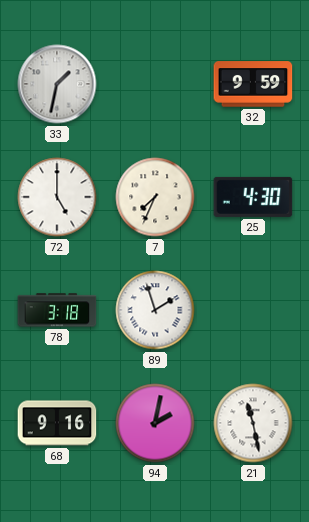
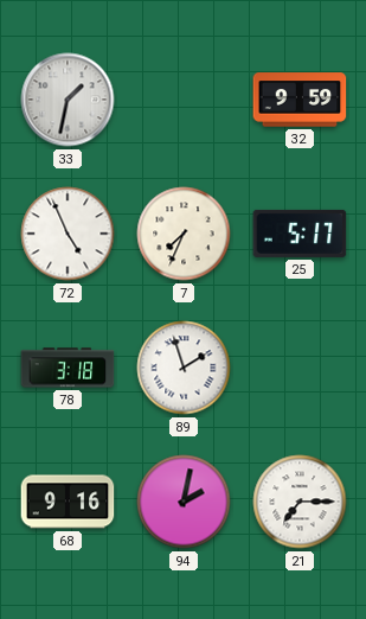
72: 5:00 -> 4:56
25: 4:30 -> 5:17
21: 11:28 -> 7:15
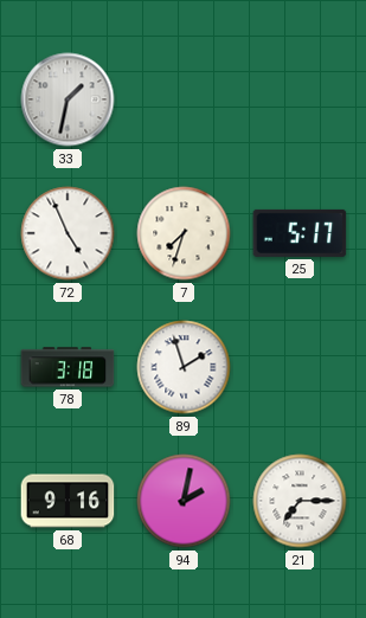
32: 9:59 -> none
7: 7:34 -> 7:33
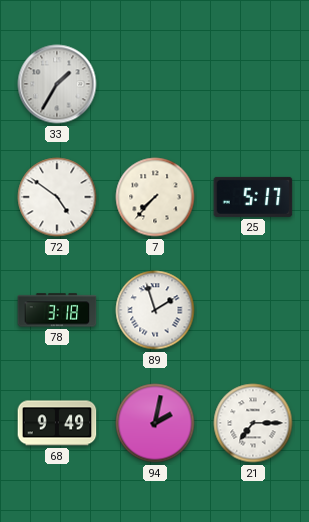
33: 1:32 -> 1:35
72: 4:56 -> 4:51
7: 7:33 -> 7:37
68: 9:16 -> 9:49
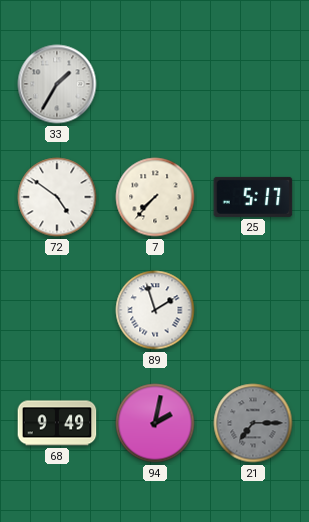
78: 3:18 -> none
21 dial: white -> grey
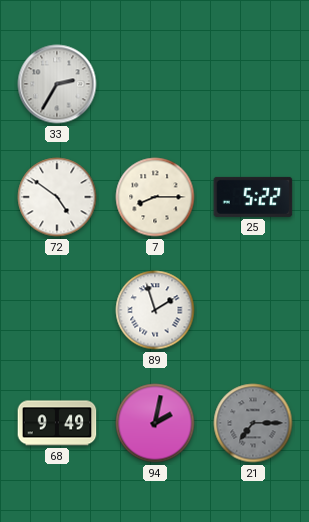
33: 1:35 -> 2:35
7: 7:37 -> 8:15
25: 5:17 -> 5:22
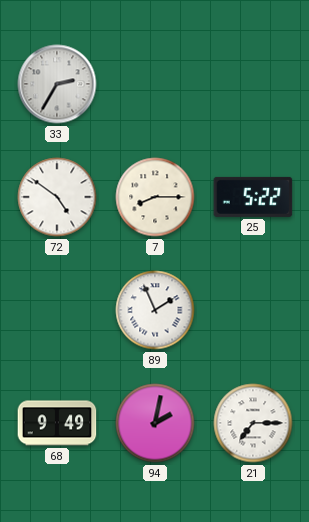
89: 1:57 -> 1:56
21 dial: grey -> white
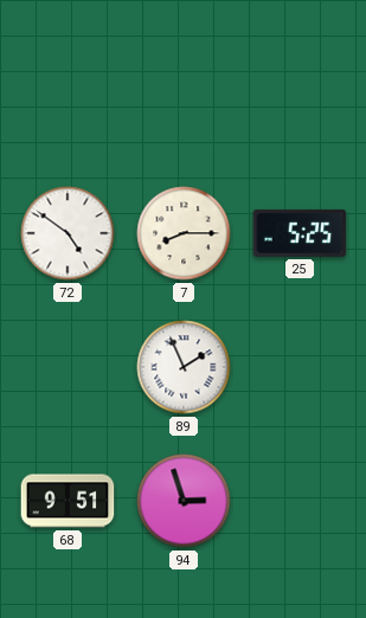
33: 2:35 -> none
25: 5:22 -> 5:25
68: 9:49 -> 9:51
94: 2:02 -> 2:57
21: 7:15 -> none
